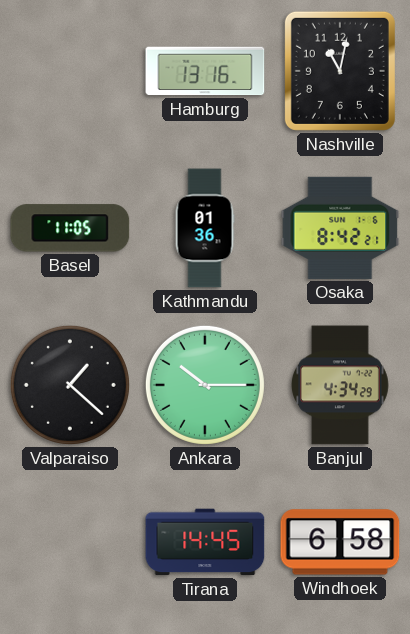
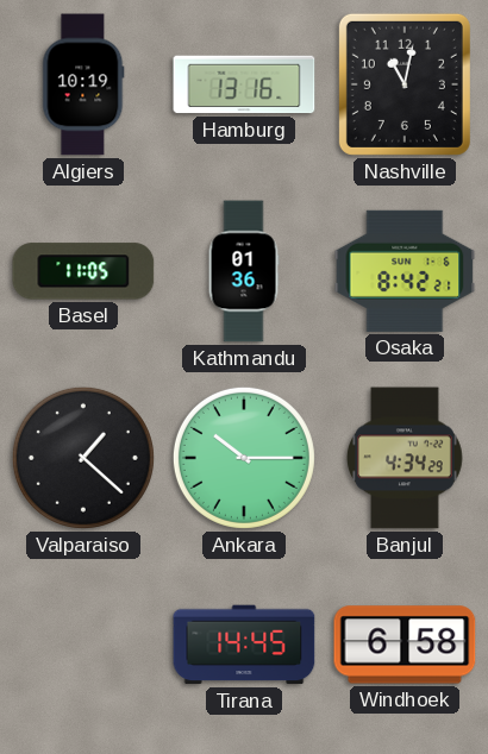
Algiers: none -> 10:19
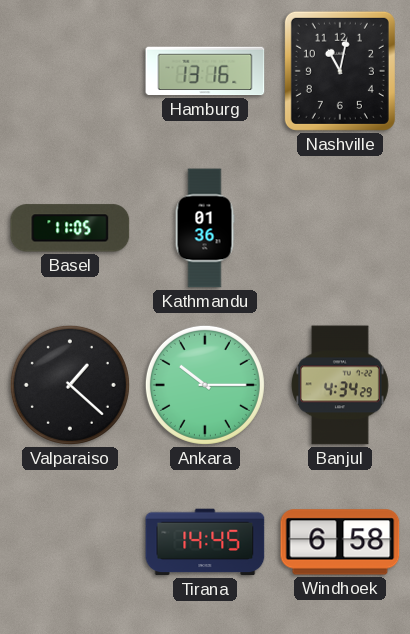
Algiers: 10:19 -> none
Osaka: 8:42 -> none
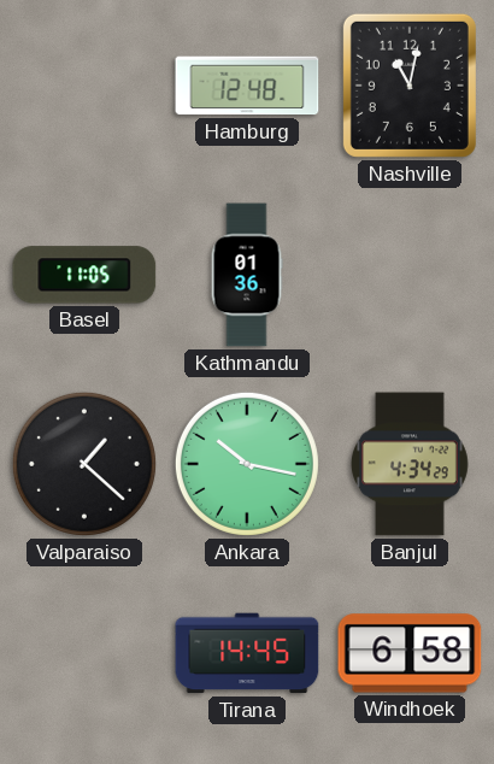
Hamburg: 13:16 -> 12:48
Ankara: 10:15 -> 10:17
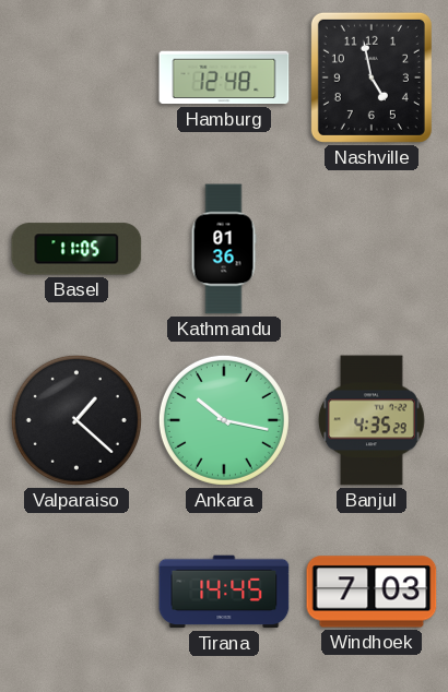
Nashville: 11:02 -> 4:58
Banjul: 4:34 -> 4:35
Windhoek: 6:58 -> 7:03
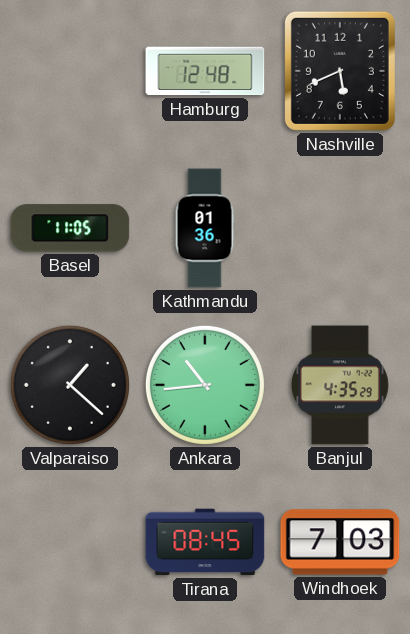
Nashville: 4:58 -> 5:41
Ankara: 10:17 -> 10:44
Tirana: 14:45 -> 08:45
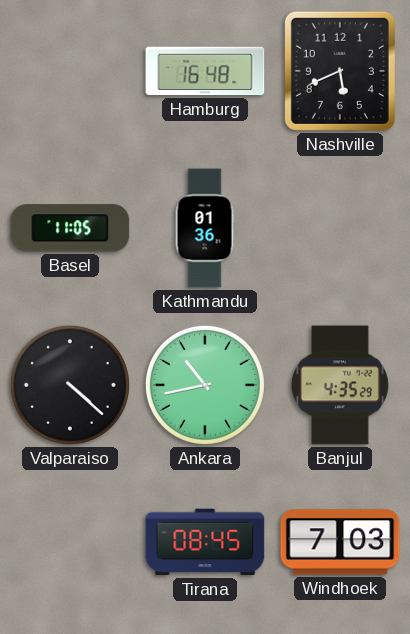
Hamburg: 12:48 -> 16:48
Valparaiso: 1:22 -> 4:22
Ankara: 10:44 -> 10:43
